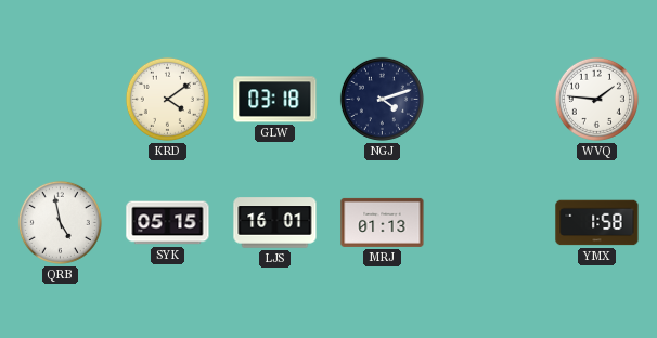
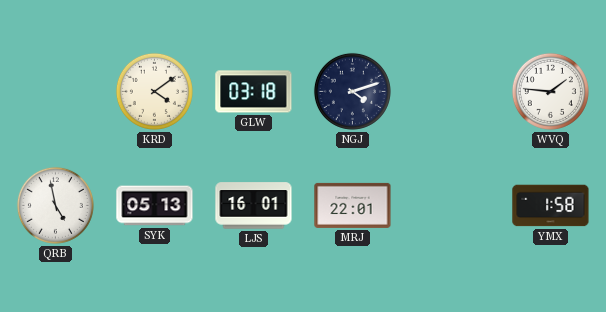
SYK: 05:15 -> 05:13
MRJ: 01:13 -> 22:01
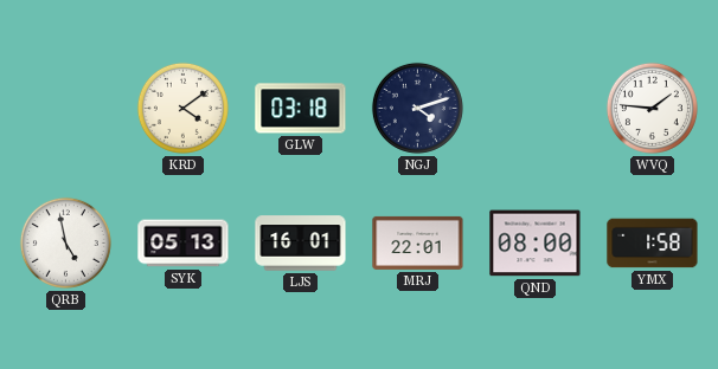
QND: none -> 08:00
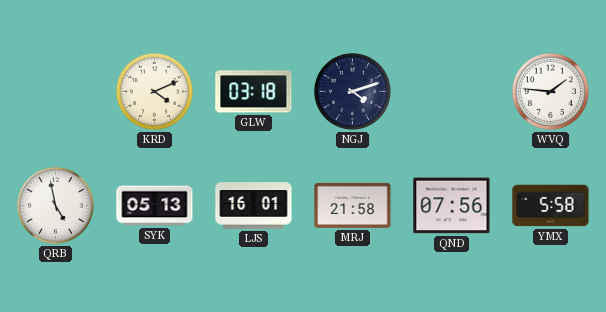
KRD: 4:09 -> 4:11
MRJ: 22:01 -> 21:58
QND: 08:00 -> 07:56
YMX: 1:58 -> 5:58
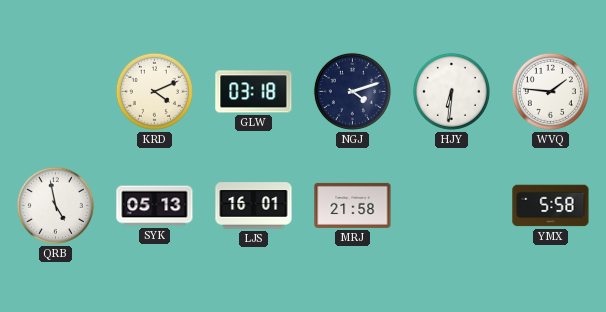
HJY: none -> 6:31
QND: 07:56 -> none
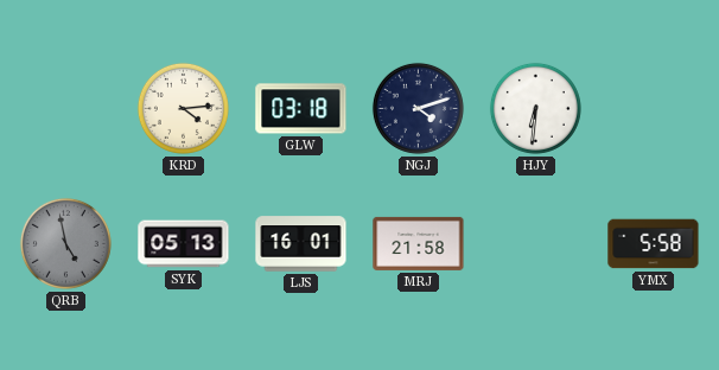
KRD: 4:11 -> 4:14
WVQ: 1:46 -> none
QRB dial: white -> grey
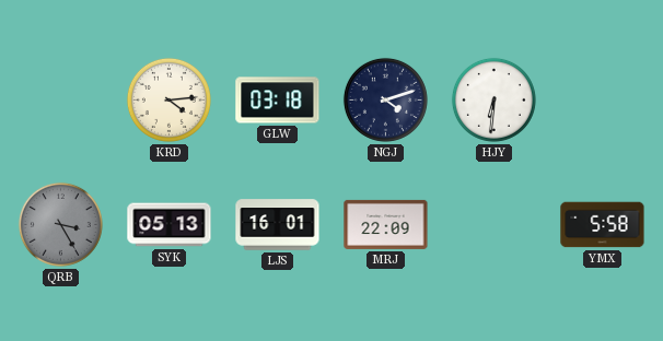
QRB: 4:58 -> 3:25
MRJ: 21:58 -> 22:09
